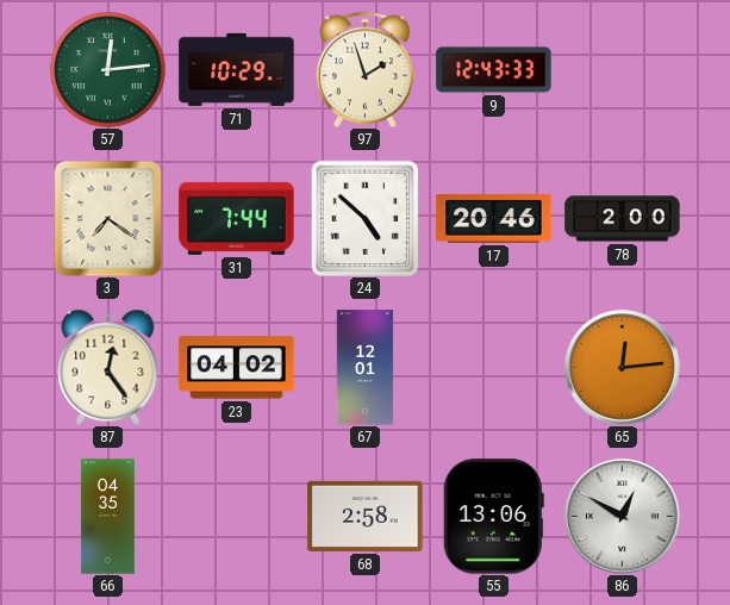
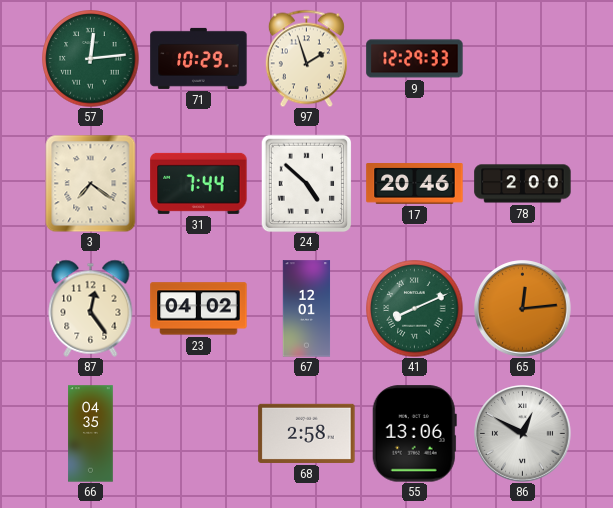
9: 12:43 -> 12:29
41: none -> 8:11
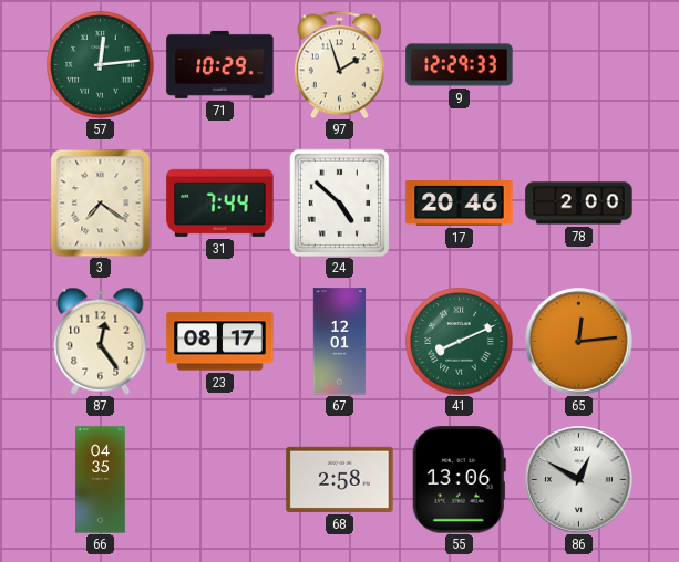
23: 04:02 -> 08:17
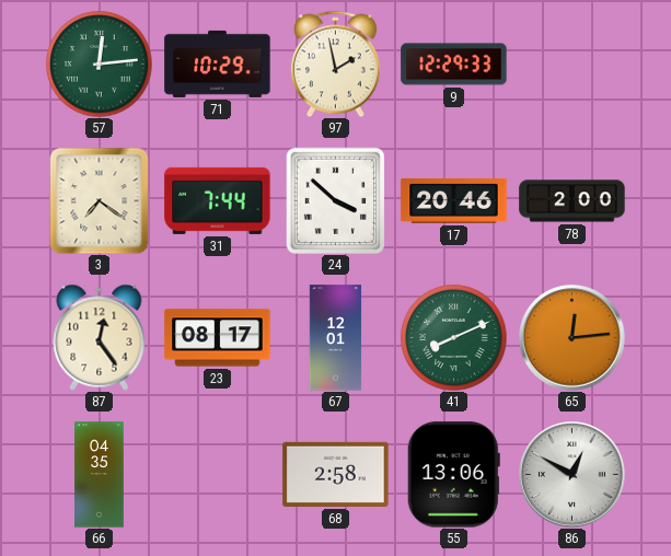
97: 1:57 -> 1:58
24: 4:52 -> 3:52
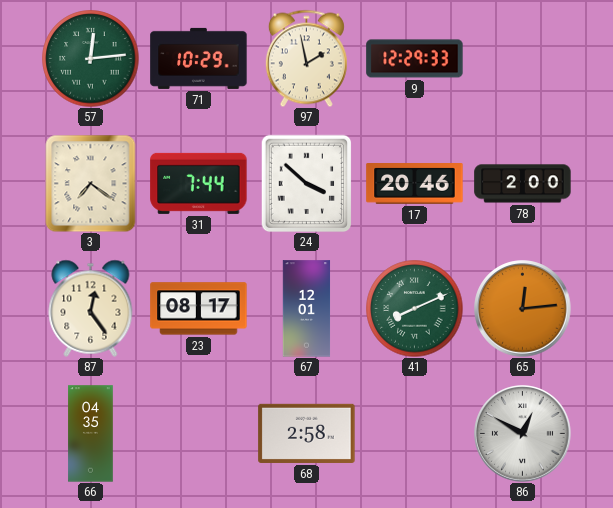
55: 13:06 -> none
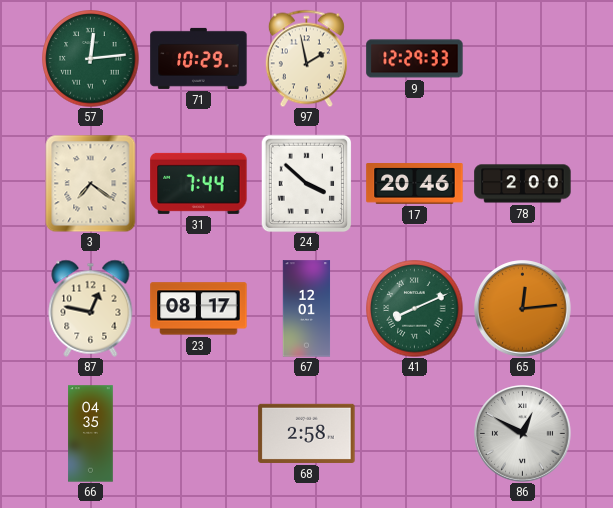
87: 12:24 -> 12:47
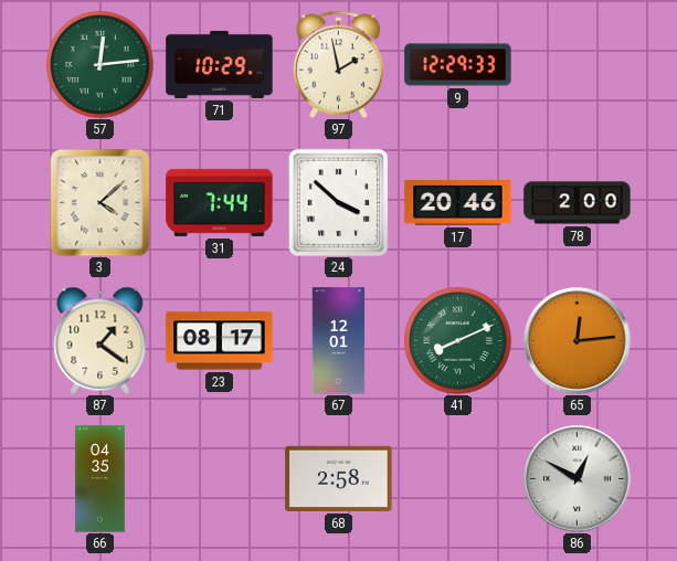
3: 7:21 -> 4:08
87: 12:47 -> 1:21
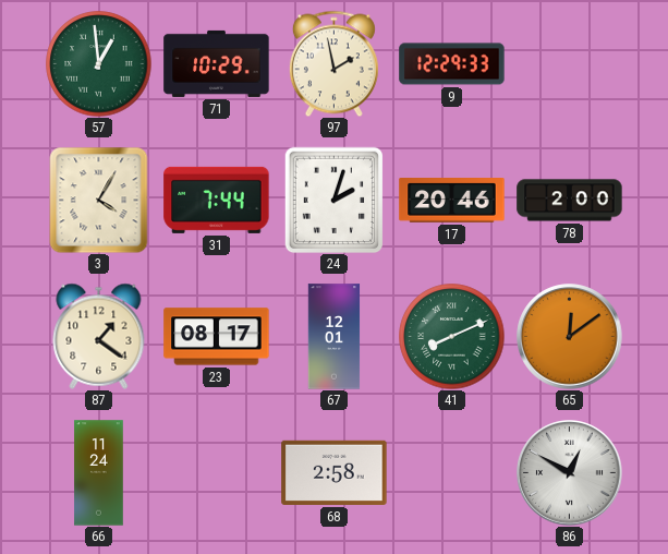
57: 12:14 -> 12:59
3: 4:08 -> 4:05
24: 3:52 -> 2:03
65: 12:14 -> 12:09
66: 04:35 -> 11:24
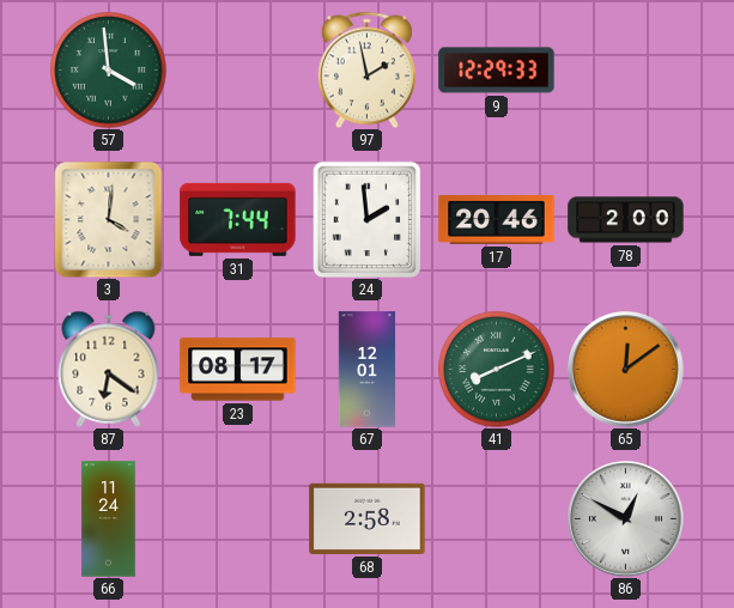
57: 12:59 -> 3:59
71: 10:29 -> none
3: 4:05 -> 4:01
24: 2:03 -> 1:59
87: 1:21 -> 6:21
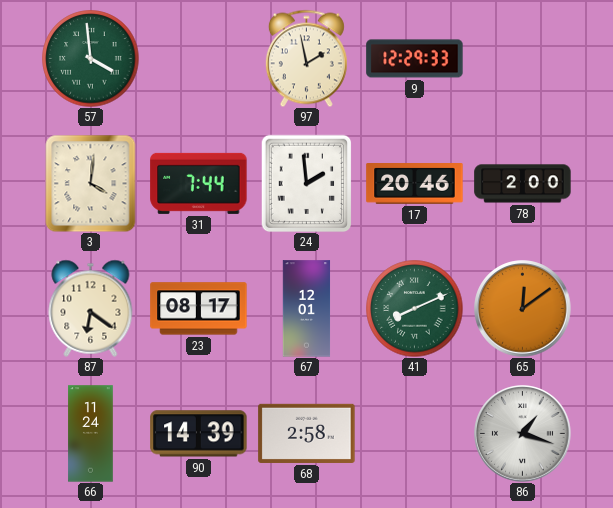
90: none -> 14:39
86: 12:50 -> 1:18
